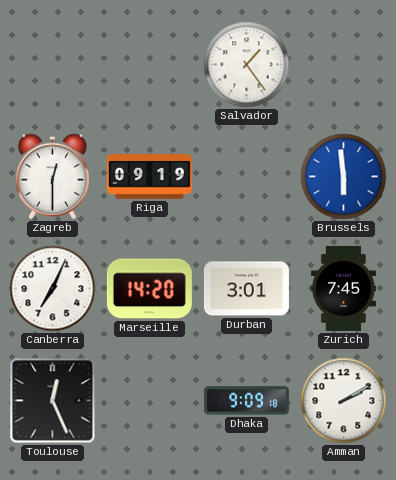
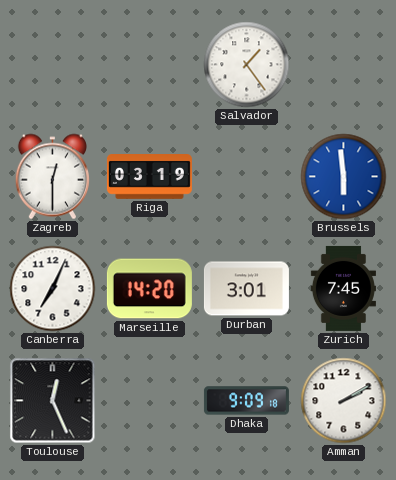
Riga: 09:19 -> 03:19
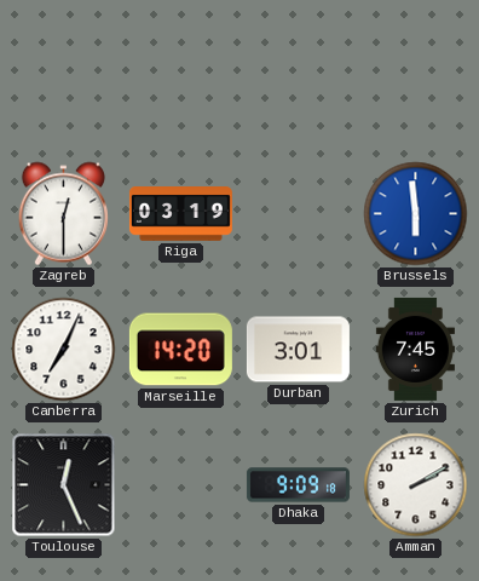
Salvador: 1:24 -> none
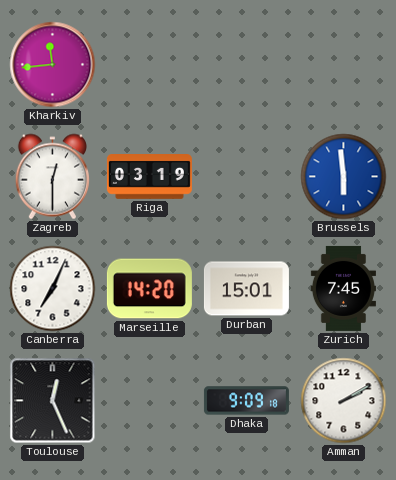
Kharkiv: none -> 11:44
Durban: 3:01 -> 15:01
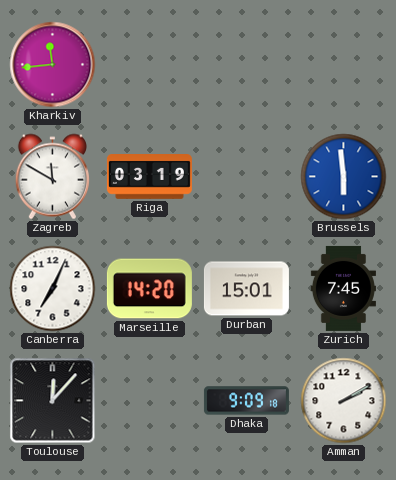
Zagreb: 12:30 -> 11:50
Toulouse: 12:26 -> 12:07
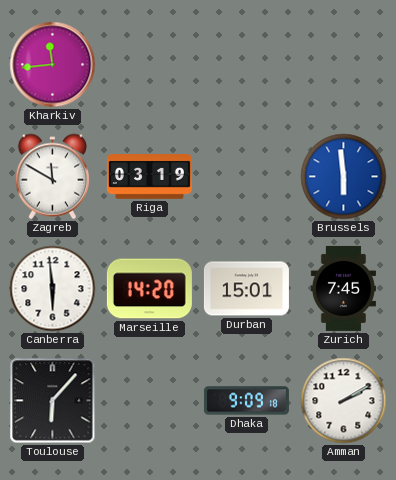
Canberra: 7:04 -> 5:59
Toulouse: 12:07 -> 6:07
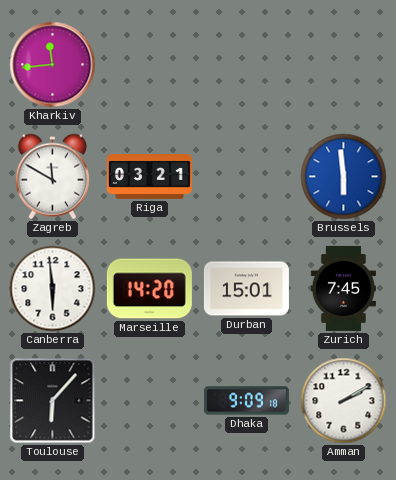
Riga: 03:19 -> 03:21
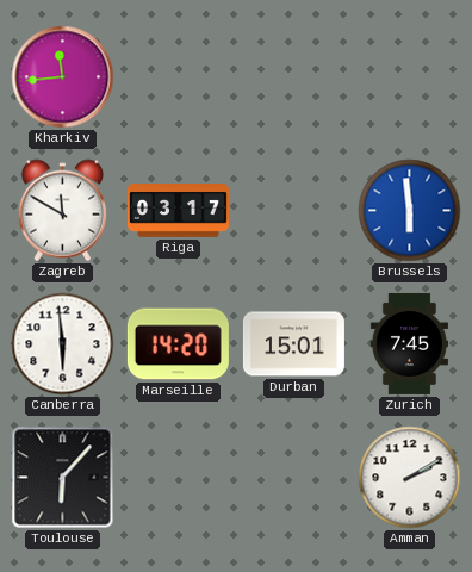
Riga: 03:21 -> 03:17
Dhaka: 9:09 -> none
